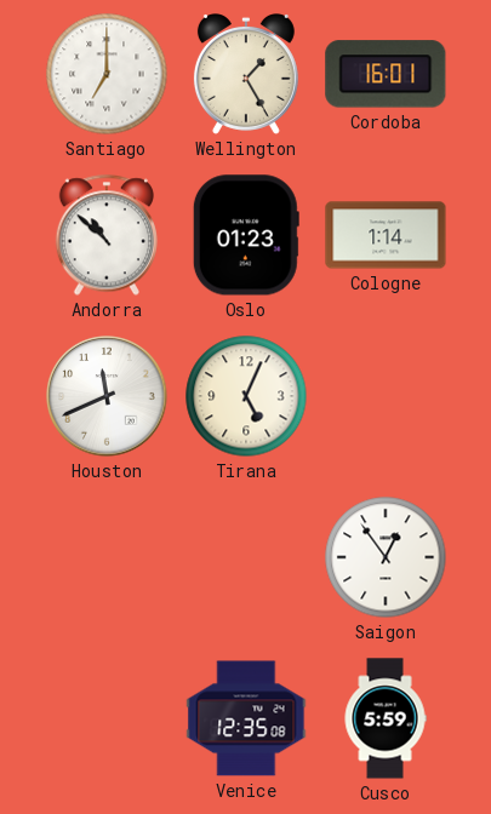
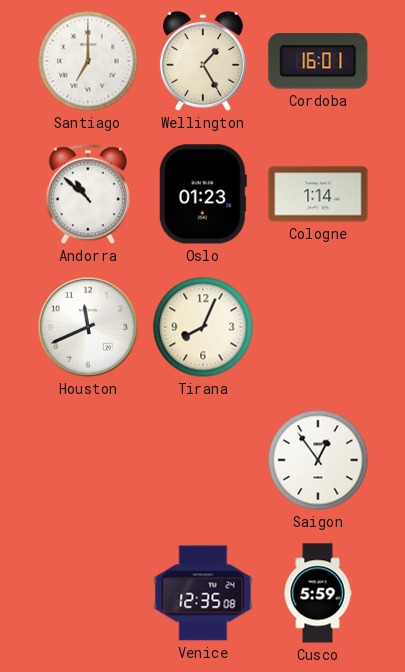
Tirana: 5:04 -> 8:04
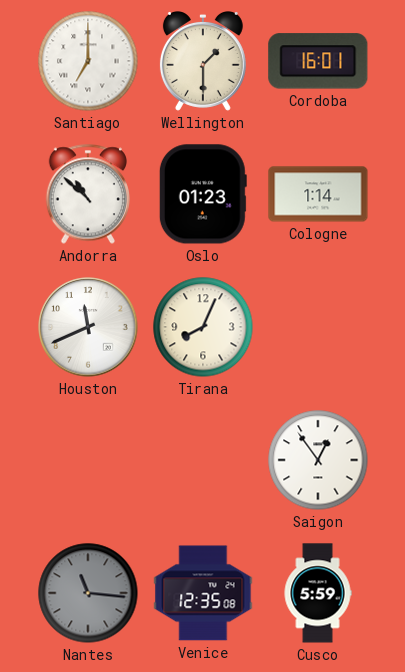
Wellington: 1:25 -> 1:30
Nantes: none -> 11:16
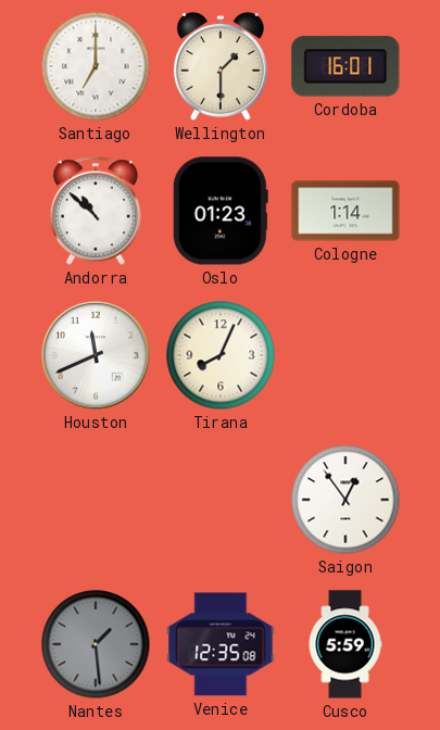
Nantes: 11:16 -> 1:29
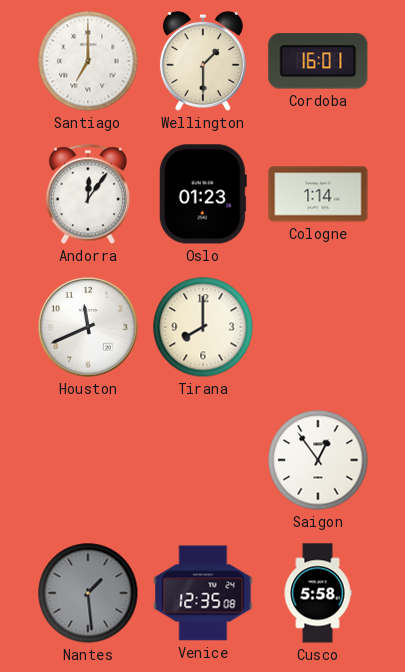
Andorra: 10:52 -> 12:06
Tirana: 8:04 -> 8:00
Cusco: 5:59 -> 5:58
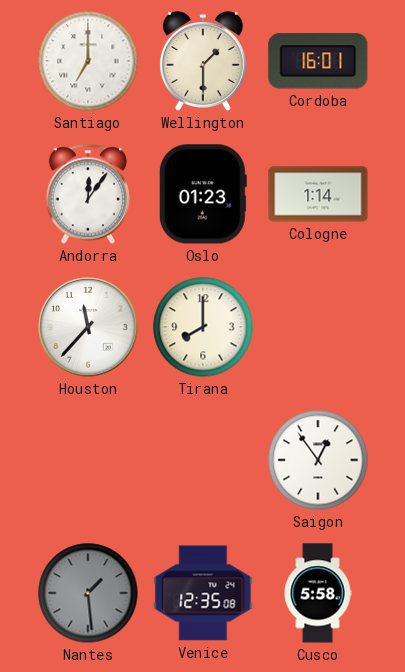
Houston: 11:41 -> 11:37
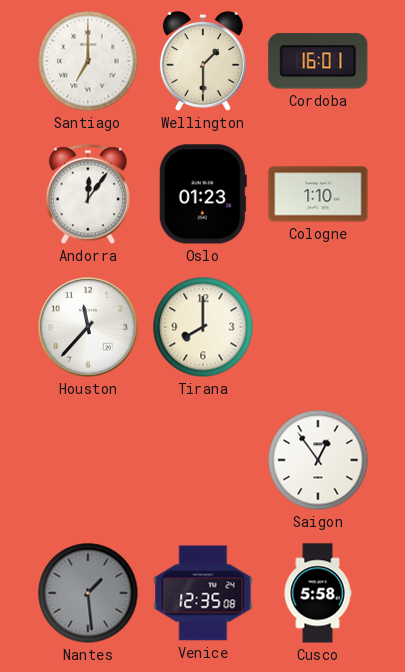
Cologne: 1:14 -> 1:10
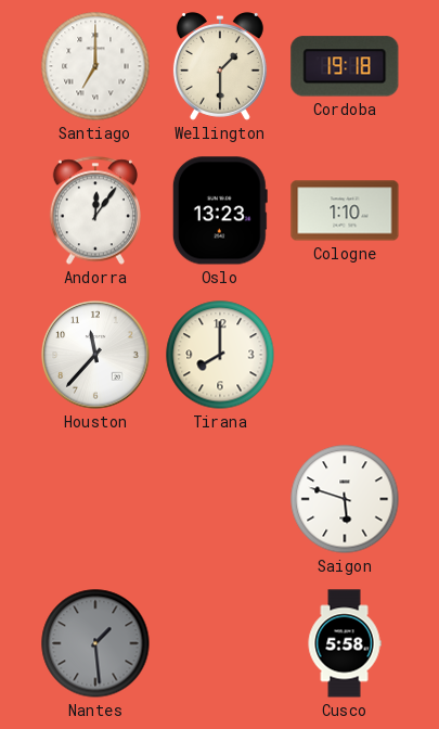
Cordoba: 16:01 -> 19:18
Oslo: 01:23 -> 13:23
Saigon: 12:54 -> 5:48
Venice: 12:35 -> none
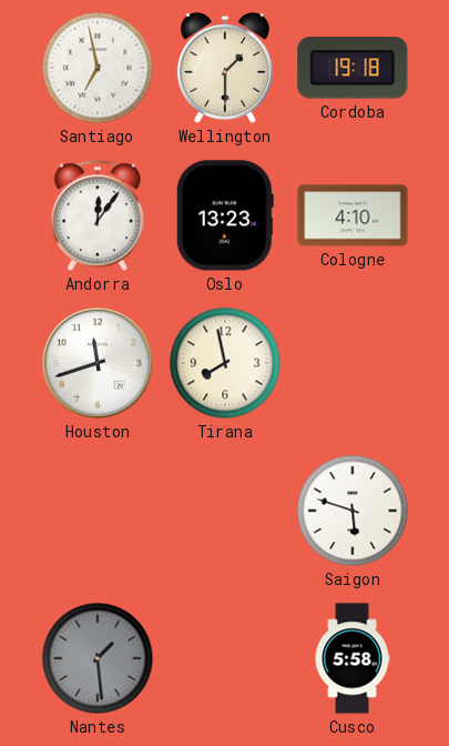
Santiago: 7:00 -> 6:58
Cologne: 1:10 -> 4:10
Houston: 11:37 -> 11:42
Tirana: 8:00 -> 7:58
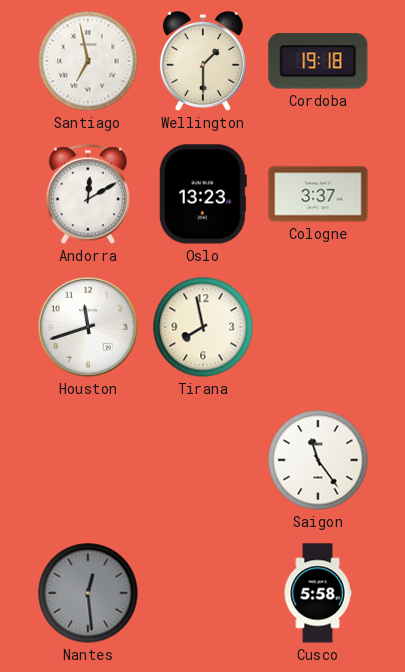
Andorra: 12:06 -> 12:10
Cologne: 4:10 -> 3:37
Saigon: 5:48 -> 11:24
Nantes: 1:29 -> 12:29
